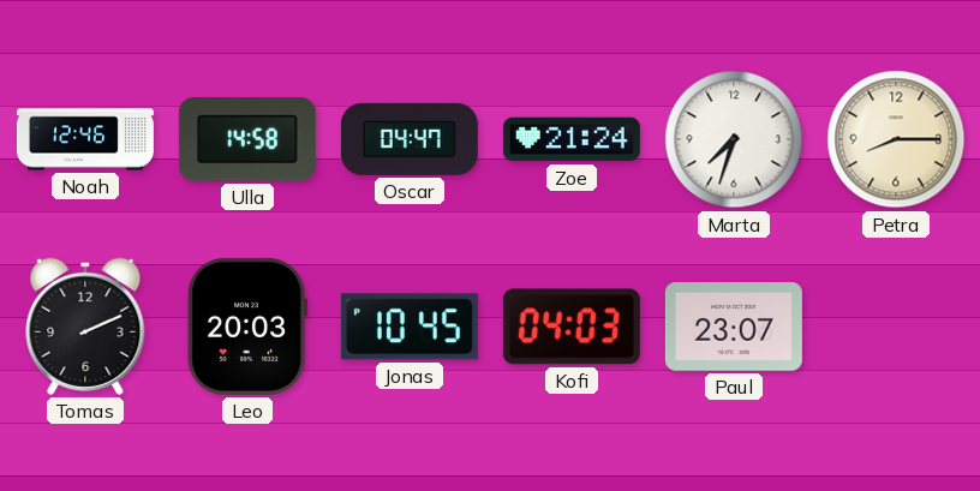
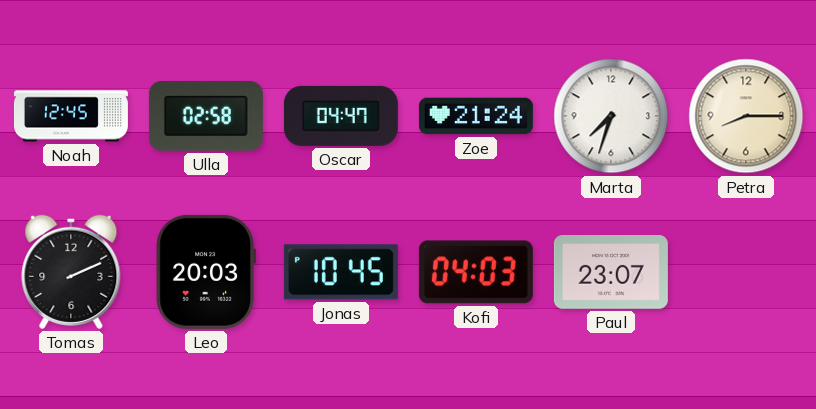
Noah: 12:46 -> 12:45
Ulla: 14:58 -> 02:58
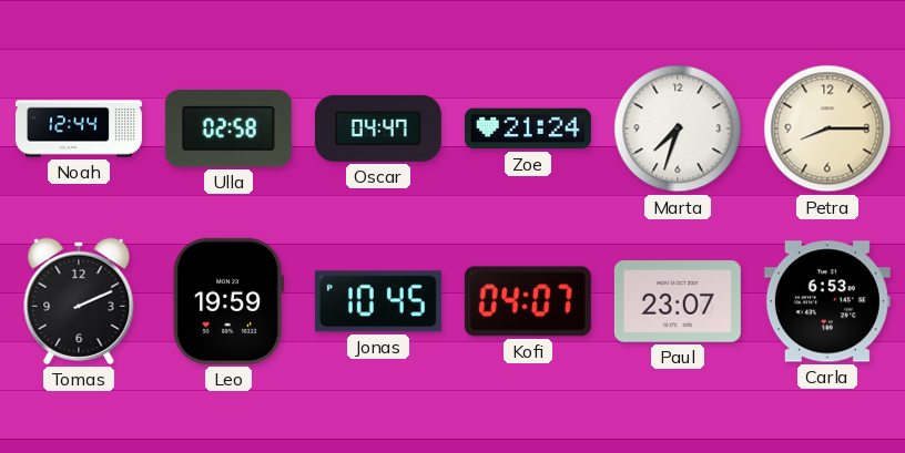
Noah: 12:45 -> 12:44
Leo: 20:03 -> 19:59
Kofi: 04:03 -> 04:07
Carla: none -> 6:53
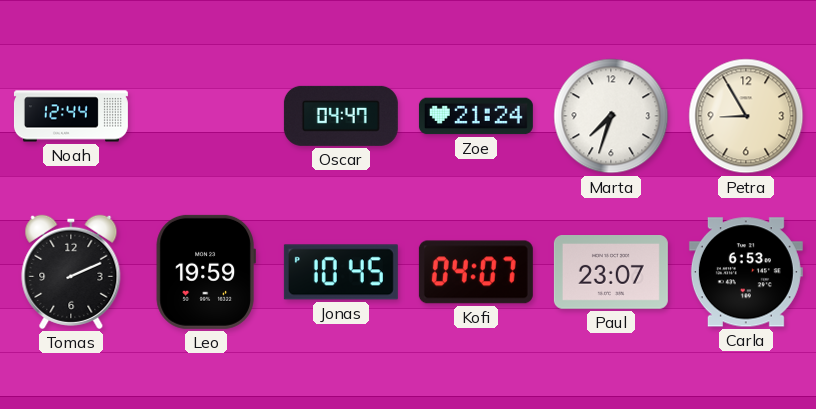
Ulla: 02:58 -> none
Petra: 8:15 -> 8:55
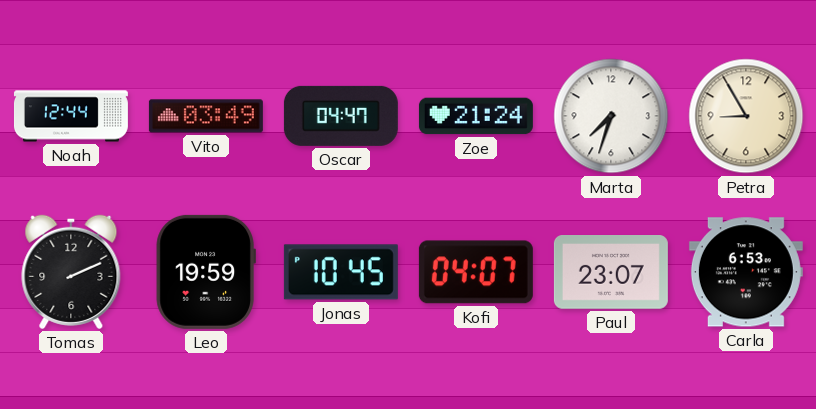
Vito: none -> 03:49
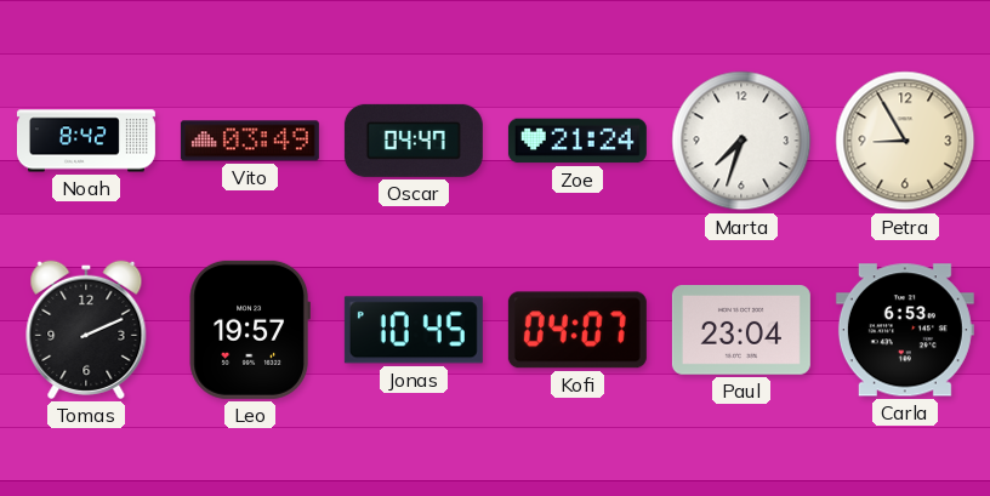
Noah: 12:44 -> 8:42
Leo: 19:59 -> 19:57
Paul: 23:07 -> 23:04
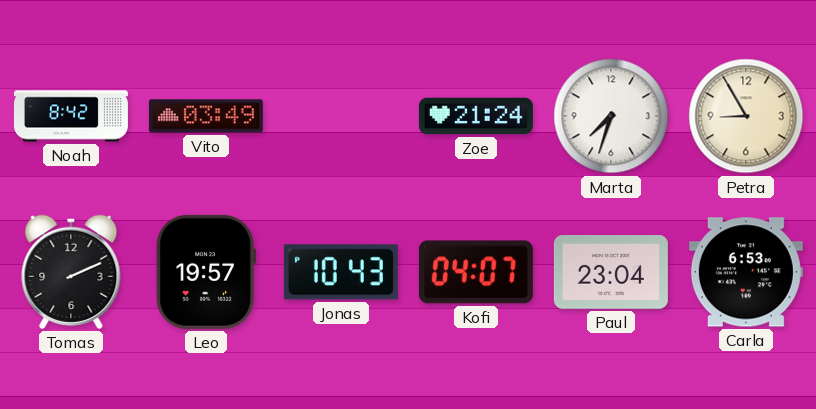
Oscar: 04:47 -> none
Jonas: 10:45 -> 10:43
